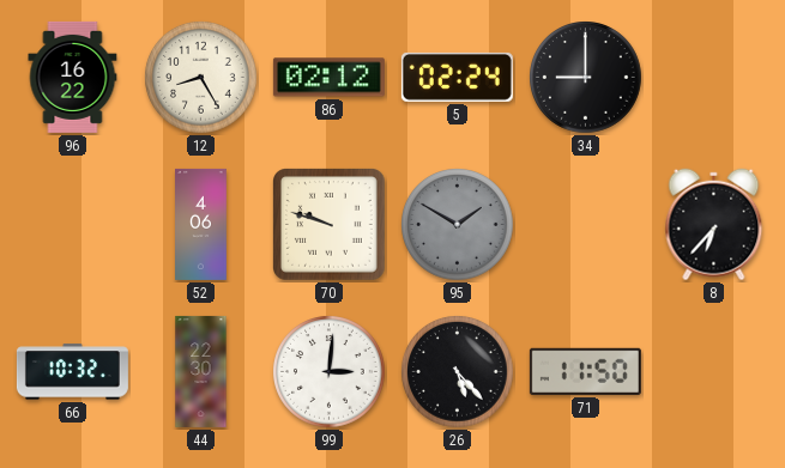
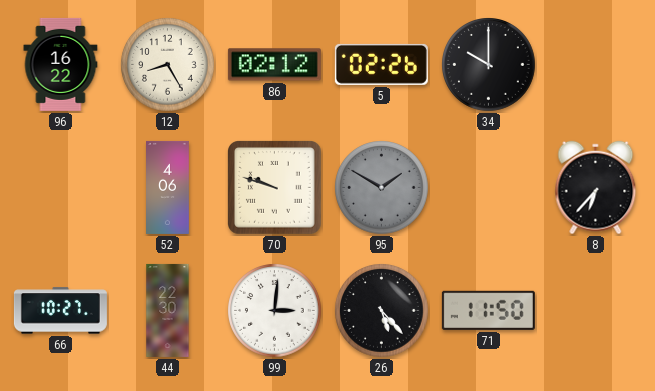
5: 02:24 -> 02:26
34: 9:00 -> 10:00
66: 10:32 -> 10:27
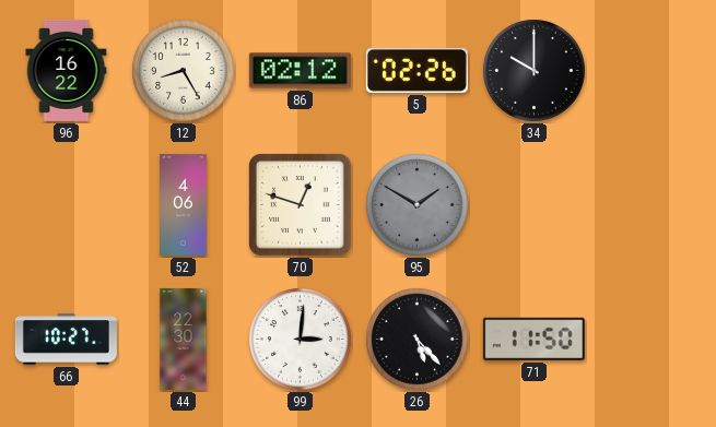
70: 9:48 -> 12:48
8: 6:37 -> none
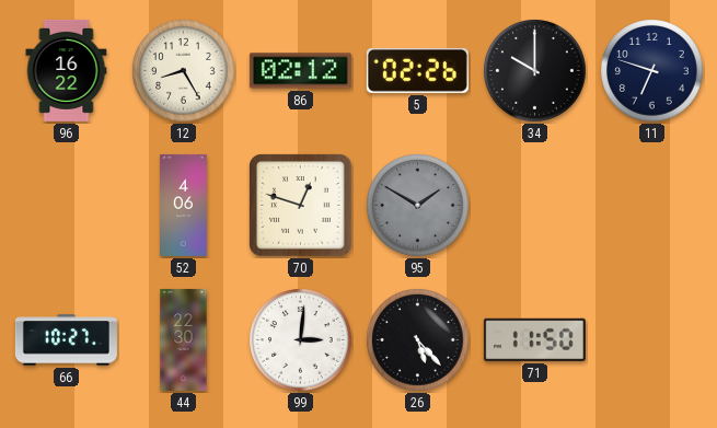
11: none -> 6:48
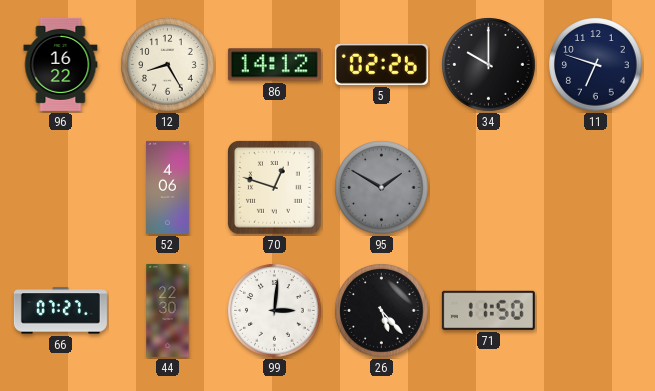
86: 02:12 -> 14:12
66: 10:27 -> 07:27
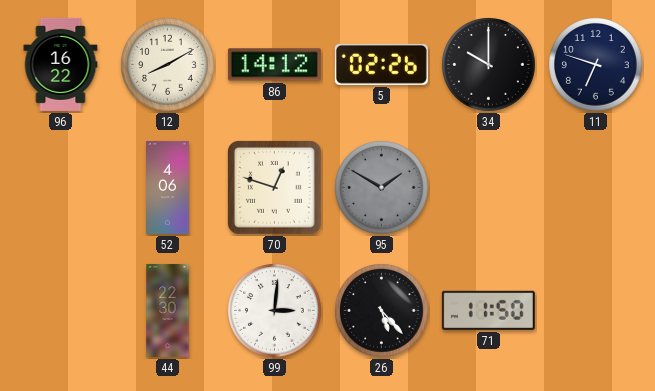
12: 8:25 -> 8:10
66: 07:27 -> none
